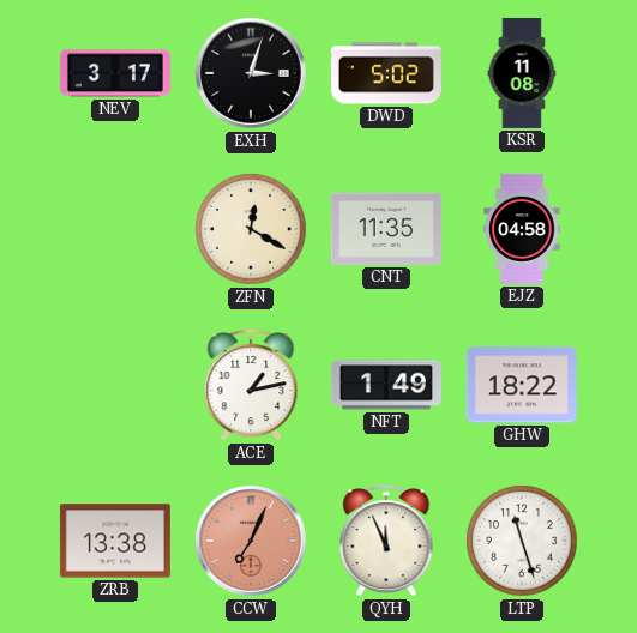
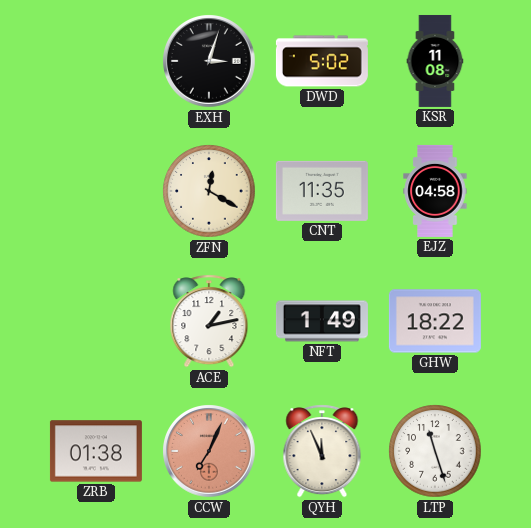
NEV: 3:17 -> none
ZRB: 13:38 -> 01:38
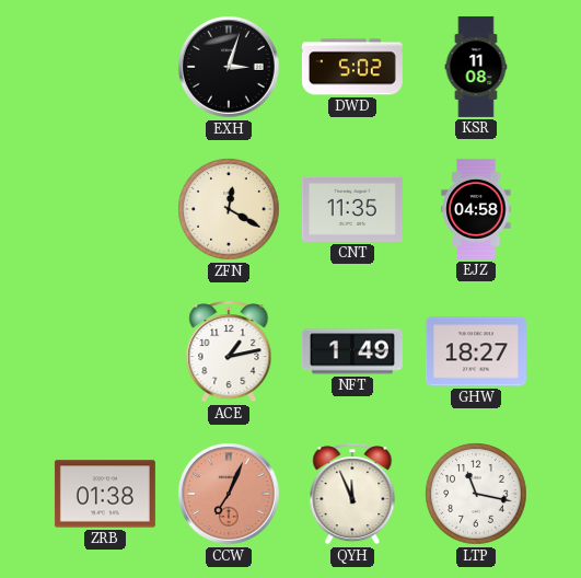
GHW: 18:22 -> 18:27
LTP: 11:27 -> 11:17
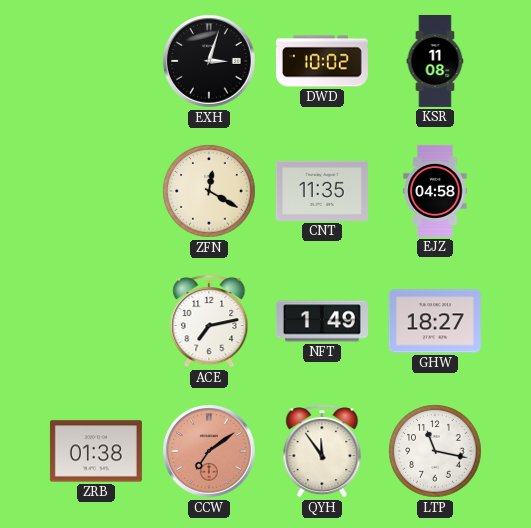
DWD: 5:02 -> 10:02
ACE: 1:13 -> 7:13
CCW: 7:04 -> 7:09
QYH: 11:56 -> 11:54
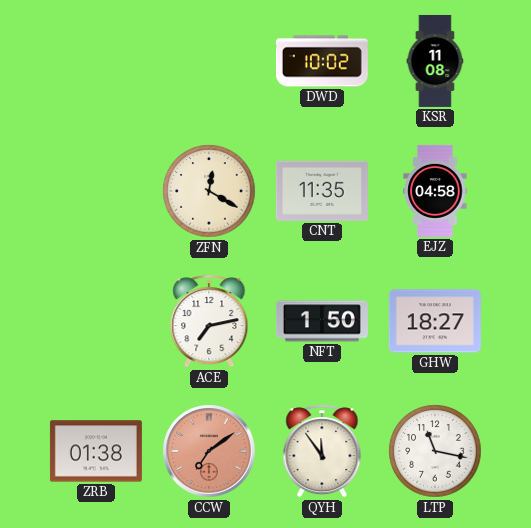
EXH: 3:03 -> none
NFT: 1:49 -> 1:50
